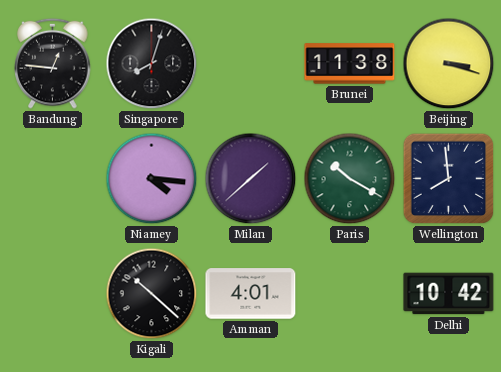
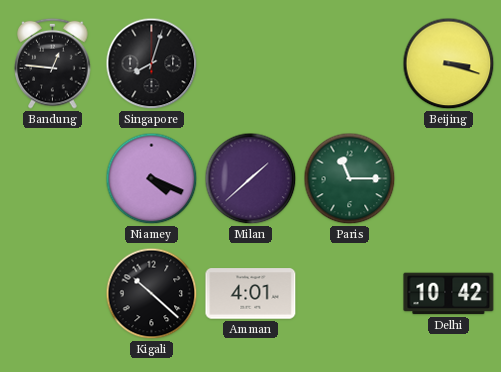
Brunei: 11:38 -> none
Niamey: 4:16 -> 4:19
Paris: 10:20 -> 11:15
Wellington: 7:59 -> none
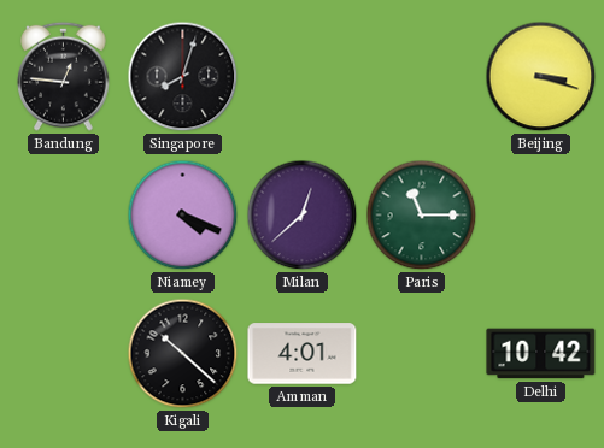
Milan: 1:38 -> 12:38
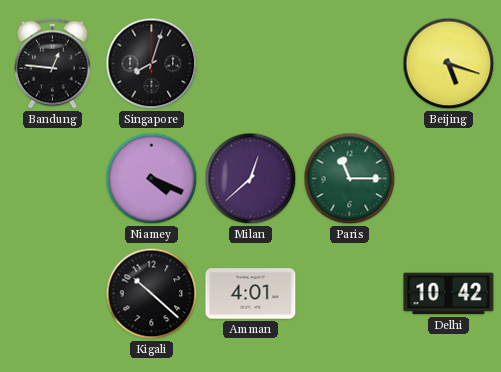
Beijing: 3:18 -> 5:18
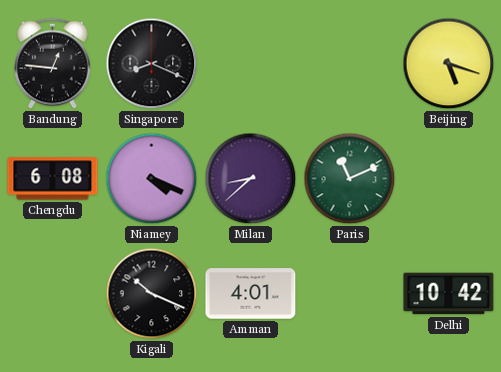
Singapore: 8:03 -> 8:19
Chengdu: none -> 6:08
Milan: 12:38 -> 8:38
Paris: 11:15 -> 11:11
Kigali: 10:22 -> 10:19
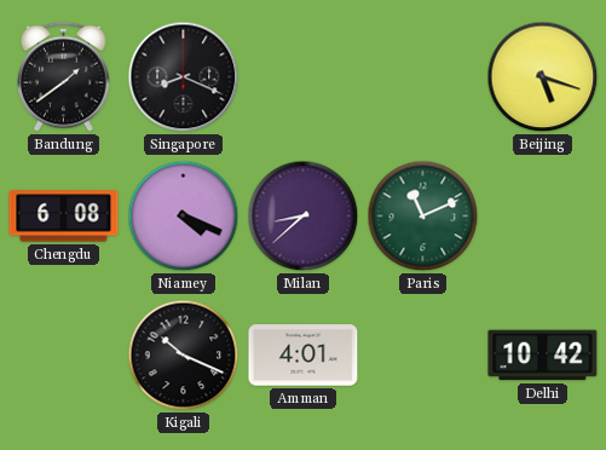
Bandung: 12:46 -> 1:39
